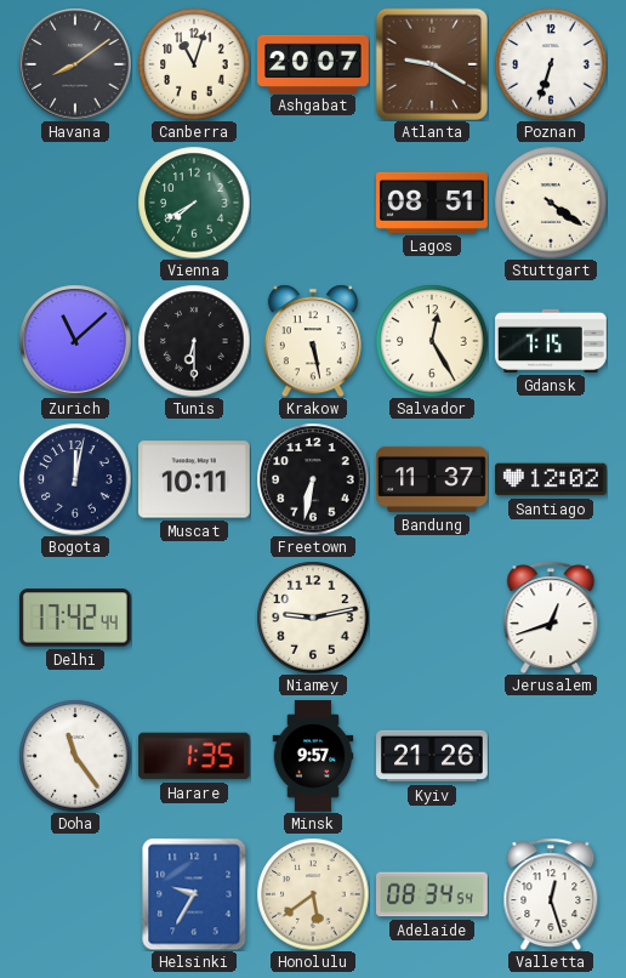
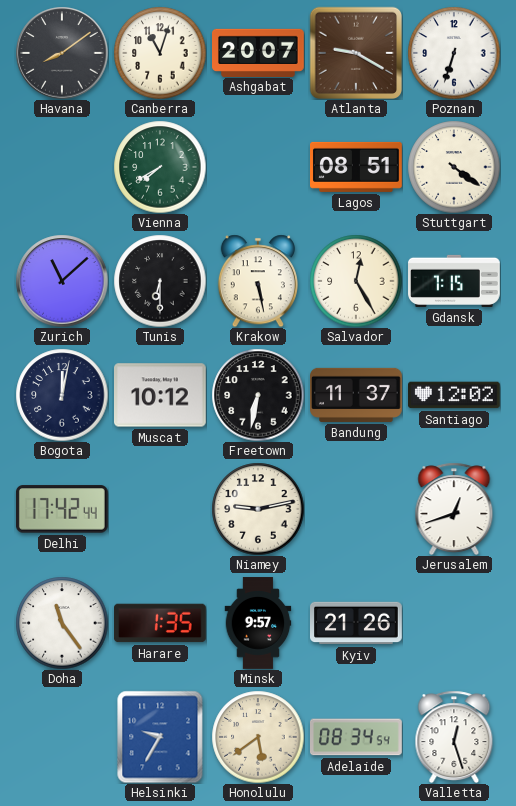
Muscat: 10:11 -> 10:12
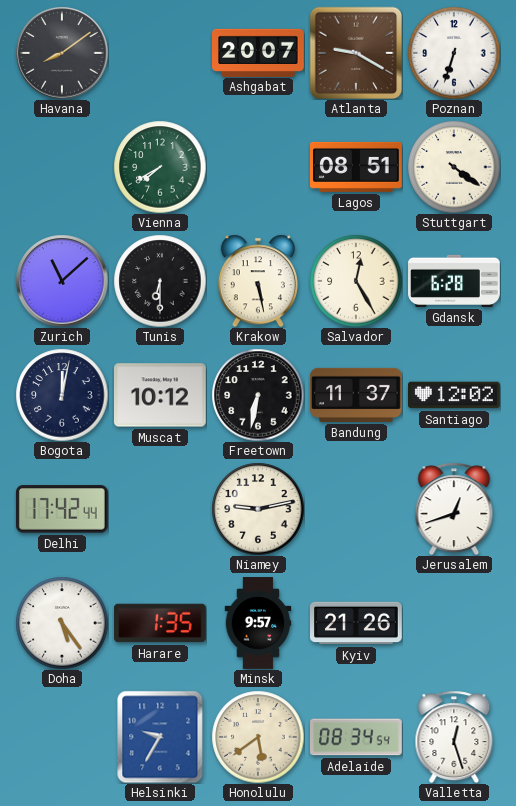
Canberra: 11:03 -> none
Gdansk: 7:15 -> 6:28
Doha: 11:24 -> 5:24
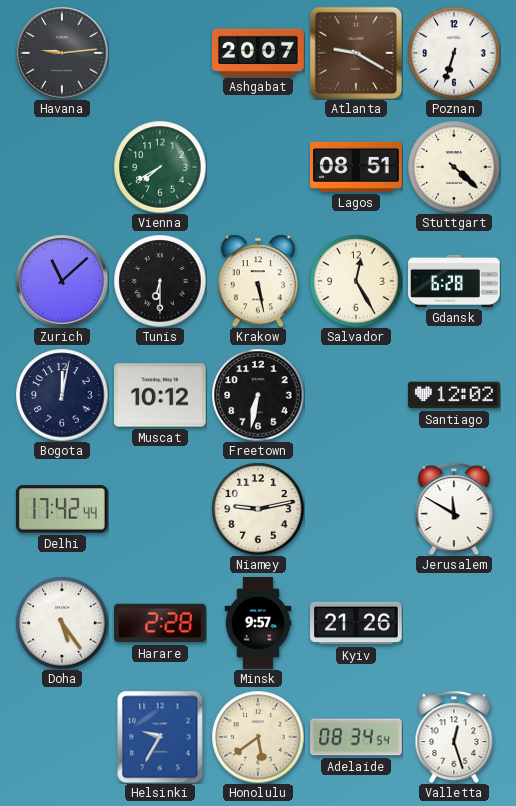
Havana: 8:09 -> 9:14
Stuttgart: 4:21 -> 4:22
Bandung: 11:37 -> none
Jerusalem: 12:42 -> 11:50
Harare: 1:35 -> 2:28
